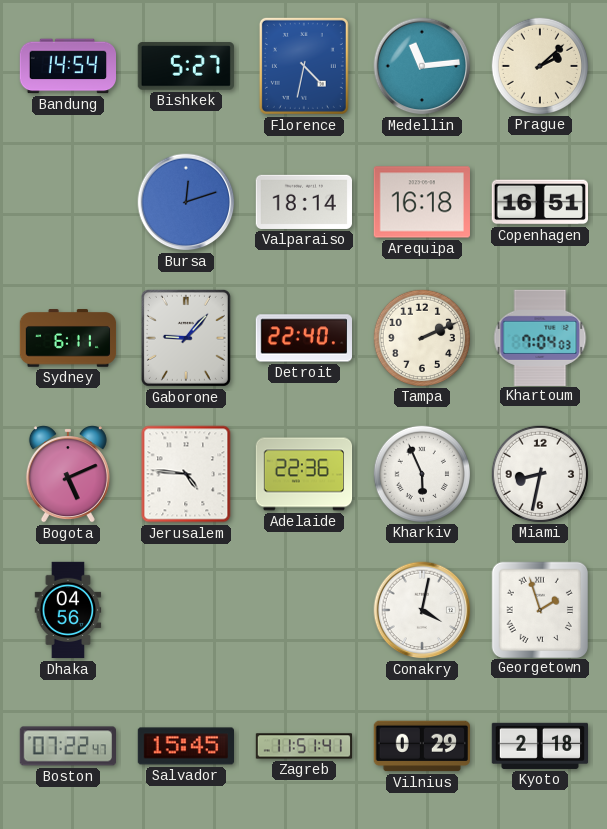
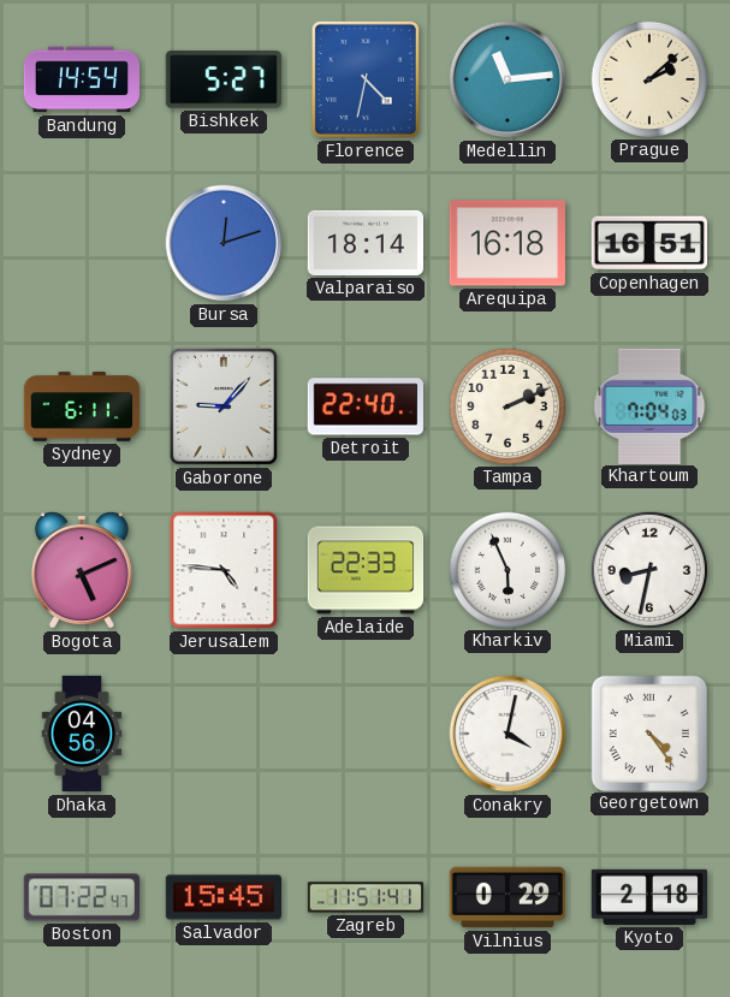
Adelaide: 22:36 -> 22:33
Georgetown: 1:57 -> 4:24
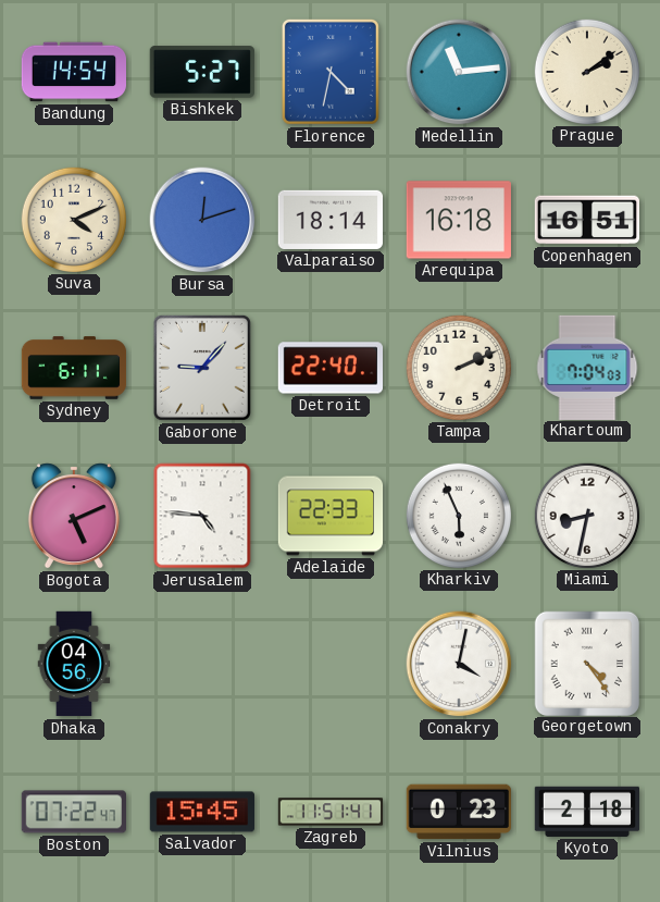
Prague: 2:08 -> 2:09
Suva: none -> 4:11
Vilnius: 0:29 -> 0:23
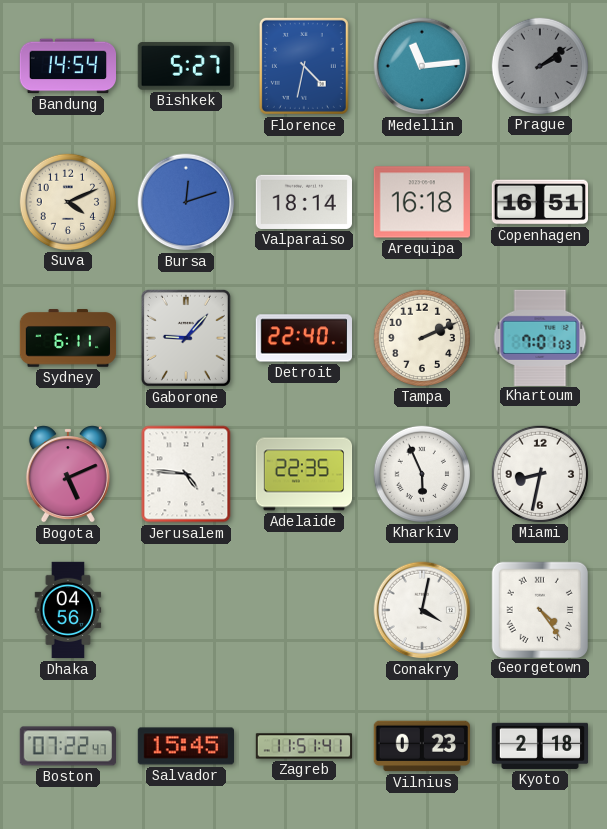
Prague dial: cream -> grey
Khartoum: 7:04 -> 7:01
Adelaide: 22:33 -> 22:35
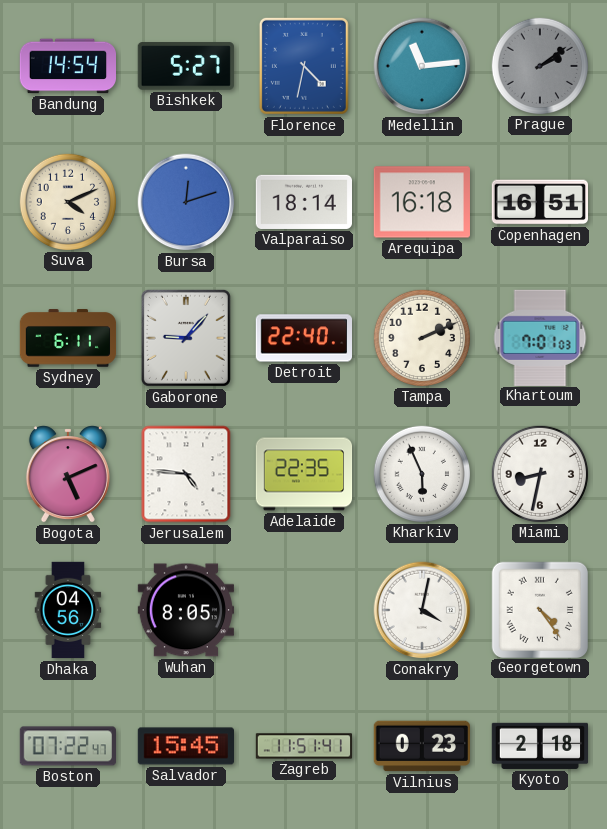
Wuhan: none -> 8:05
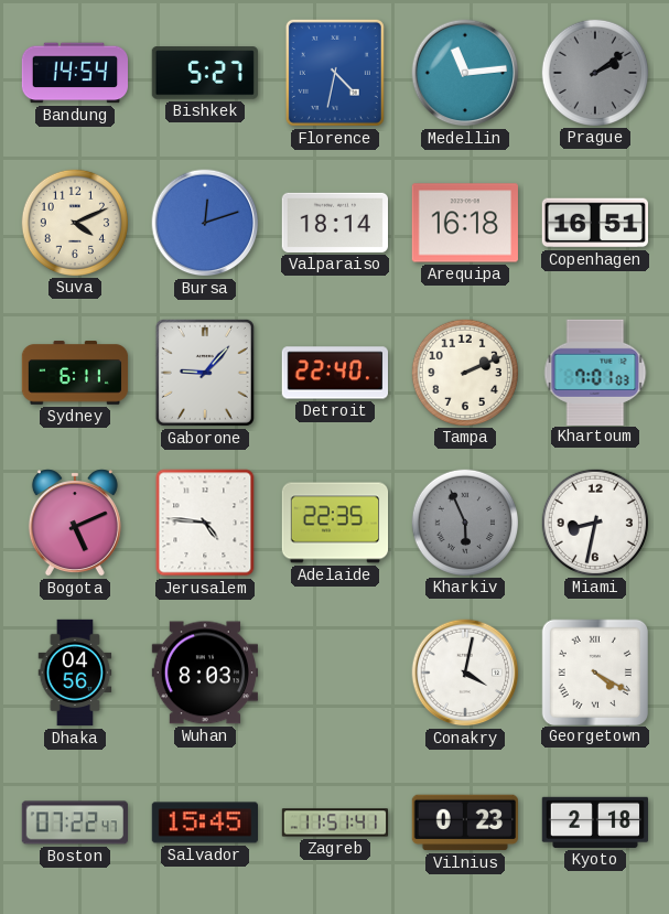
Kharkiv dial: white -> grey
Wuhan: 8:05 -> 8:03
Georgetown: 4:24 -> 4:20
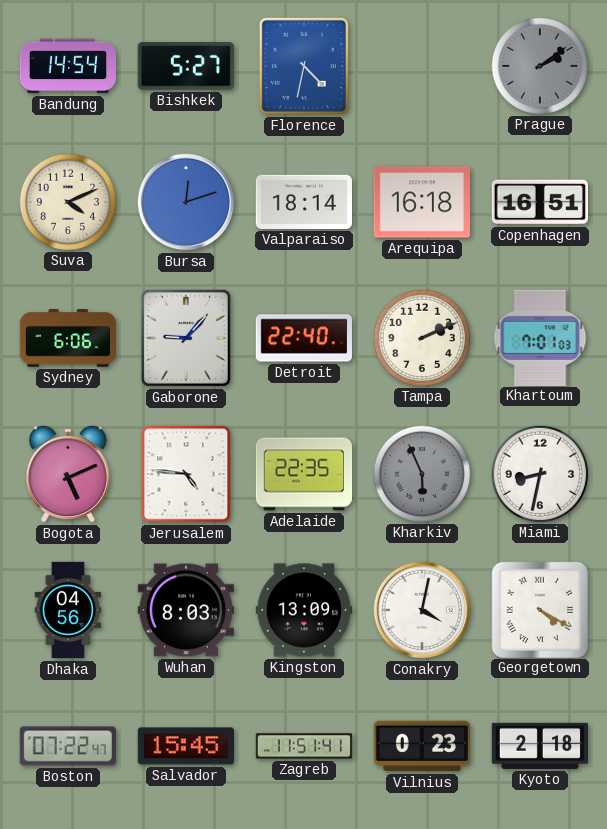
Medellin: 11:14 -> none
Sydney: 6:11 -> 6:06
Kingston: none -> 13:09
